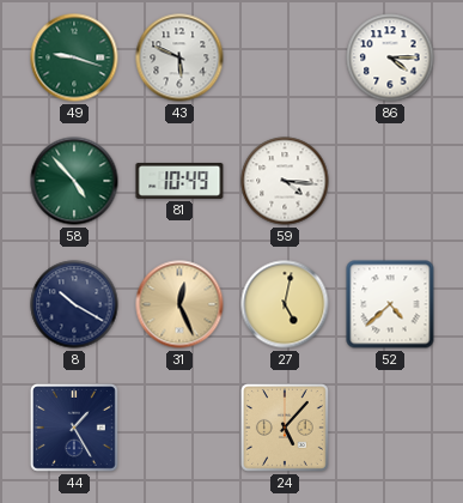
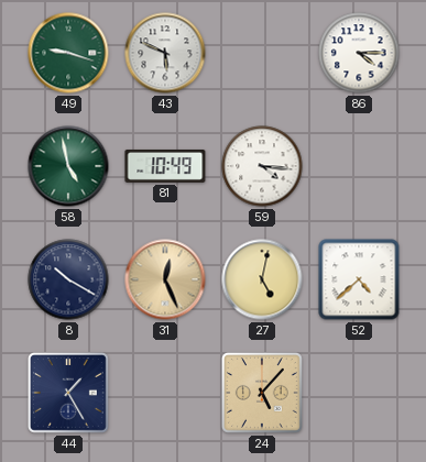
58: 4:53 -> 4:58
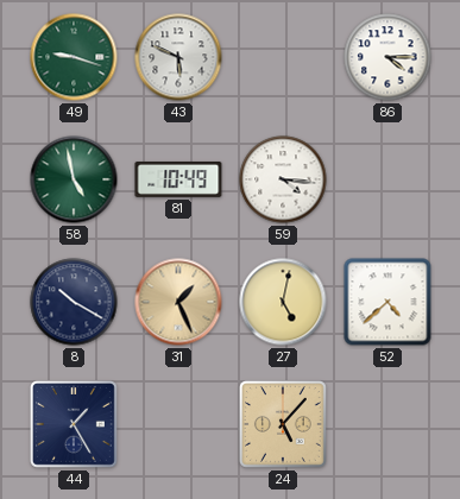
31: 12:26 -> 1:26
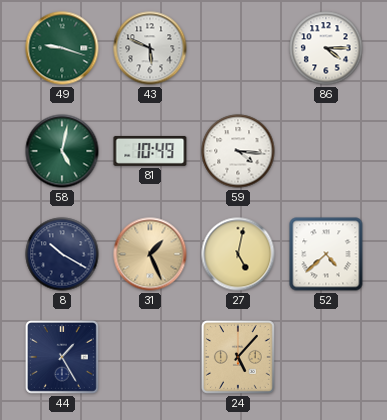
58: 4:58 -> 5:02
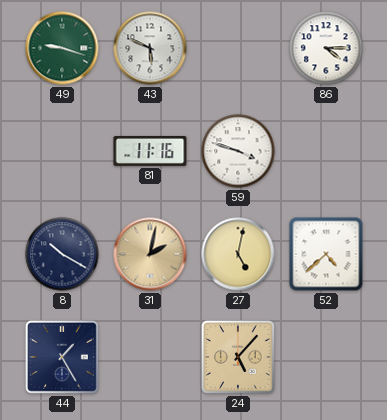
58: 5:02 -> none
81: 10:49 -> 11:16
59: 4:16 -> 3:48
31: 1:26 -> 2:02
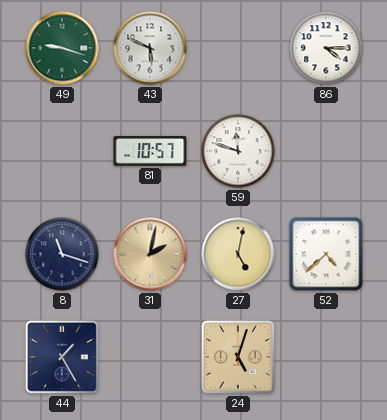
81: 11:16 -> 10:57
59: 3:48 -> 11:48
8: 10:20 -> 11:18
24: 5:07 -> 5:03
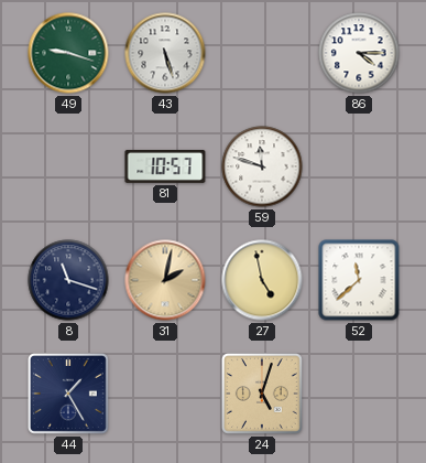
43: 5:49 -> 5:27
27: 5:02 -> 4:58
52: 4:38 -> 11:38
